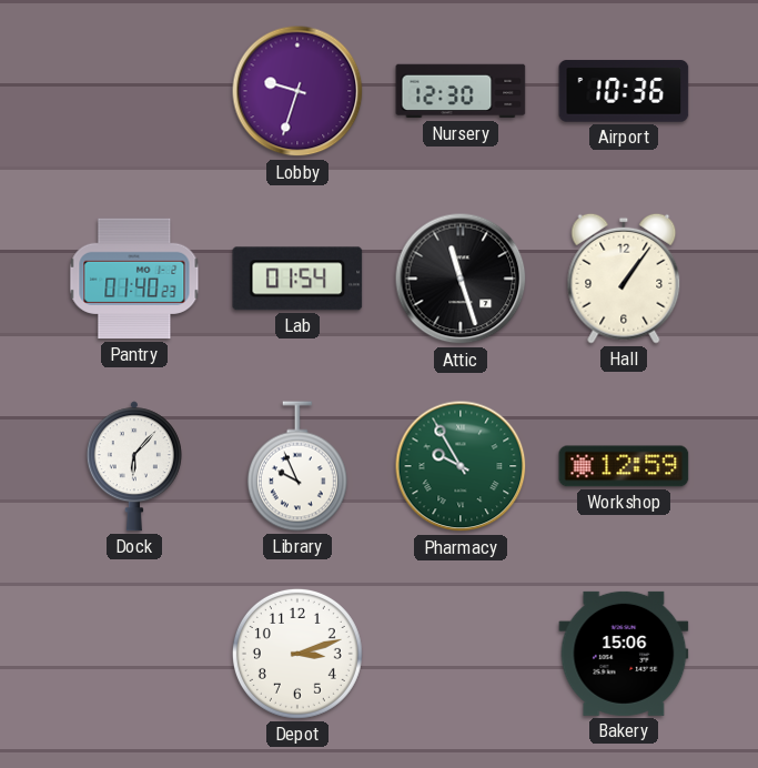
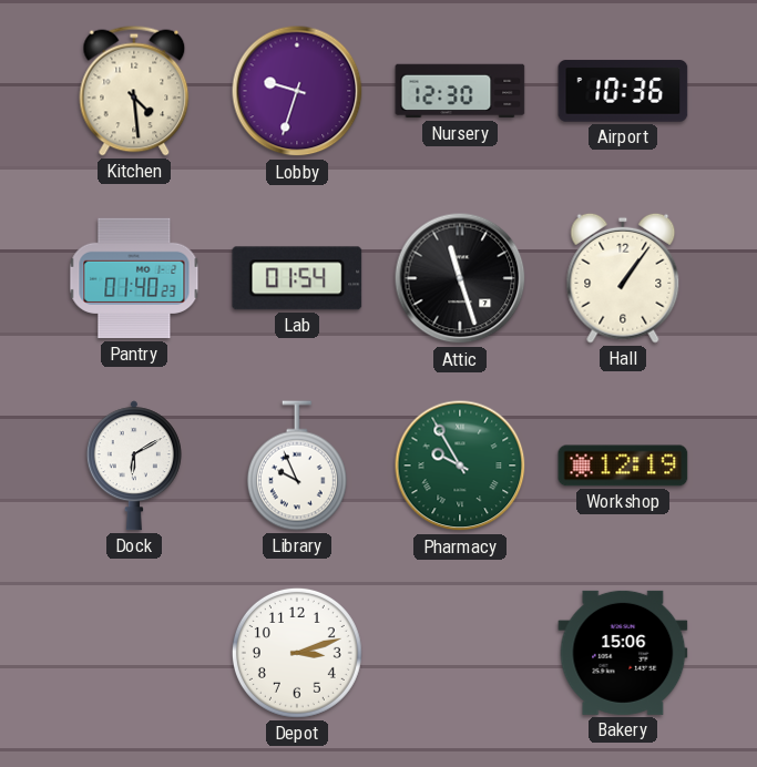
Kitchen: none -> 4:29
Dock: 6:07 -> 6:10
Workshop: 12:59 -> 12:19
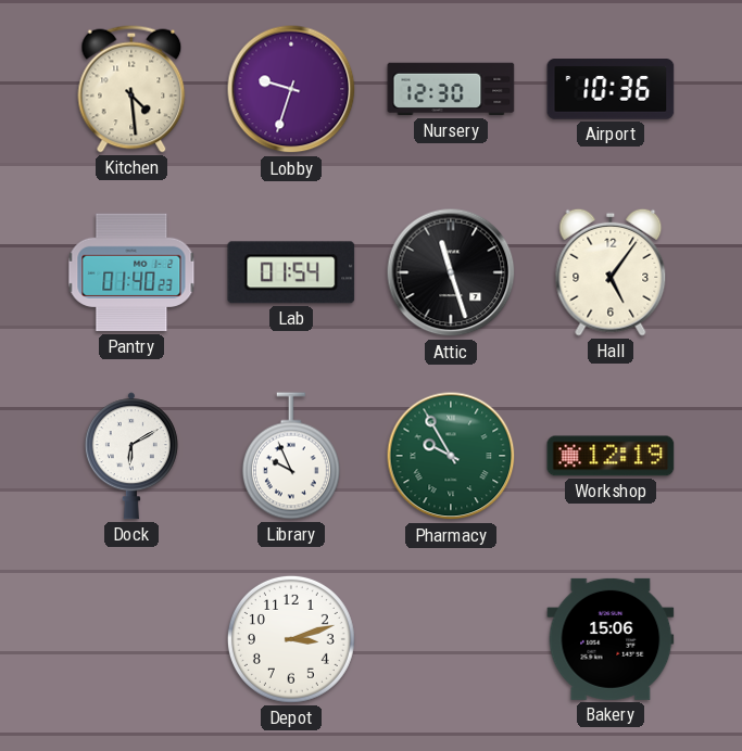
Hall: 1:06 -> 5:06
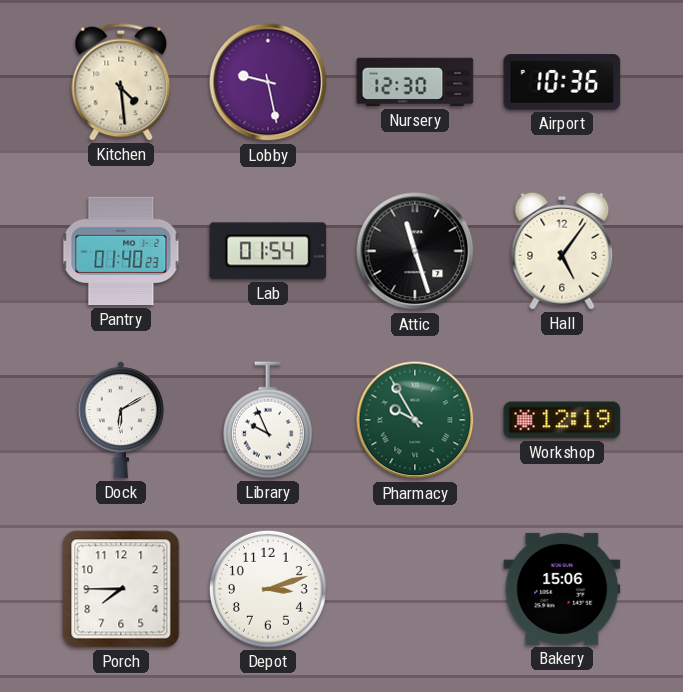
Lobby: 9:33 -> 9:28
Porch: none -> 7:45
